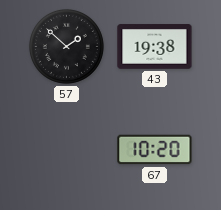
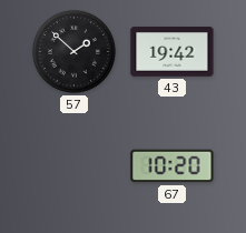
43: 19:38 -> 19:42
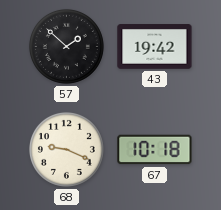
68: none -> 9:19
67: 10:20 -> 10:18
